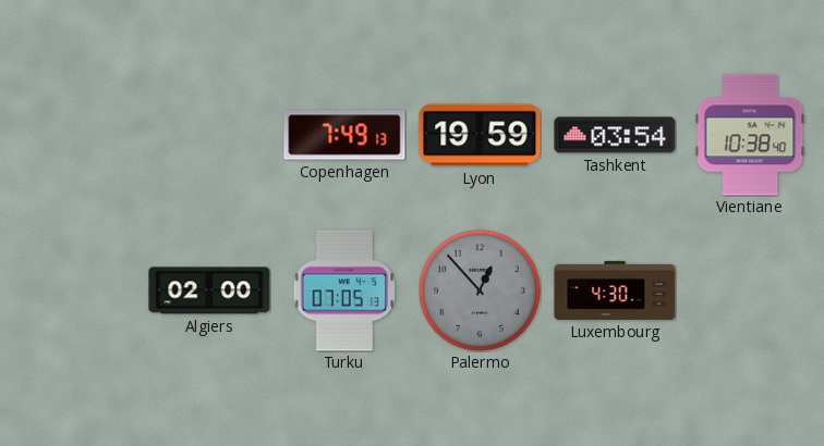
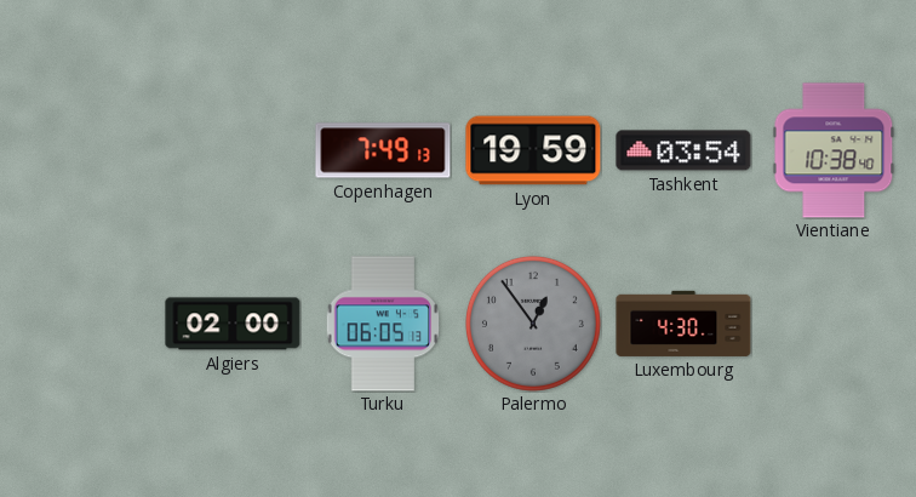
Turku: 07:05 -> 06:05
Palermo: 12:53 -> 12:54
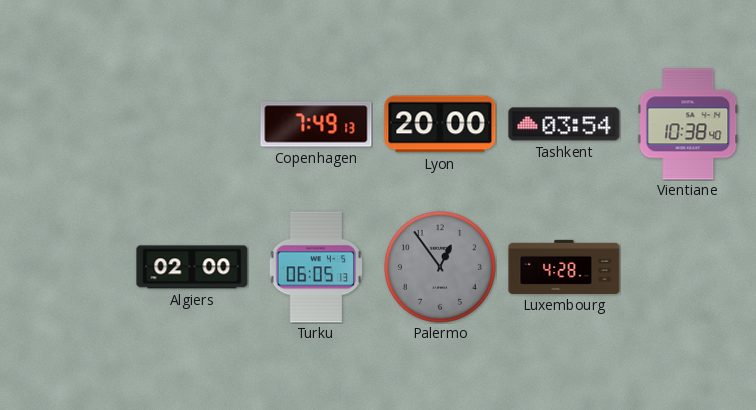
Lyon: 19:59 -> 20:00
Luxembourg: 4:30 -> 4:28
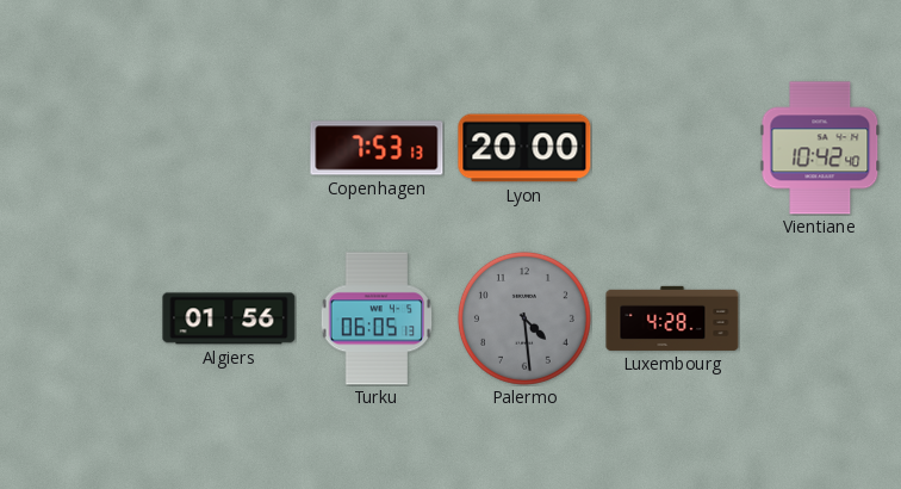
Copenhagen: 7:49 -> 7:53
Tashkent: 03:54 -> none
Vientiane: 10:38 -> 10:42
Algiers: 02:00 -> 01:56
Palermo: 12:54 -> 4:29
